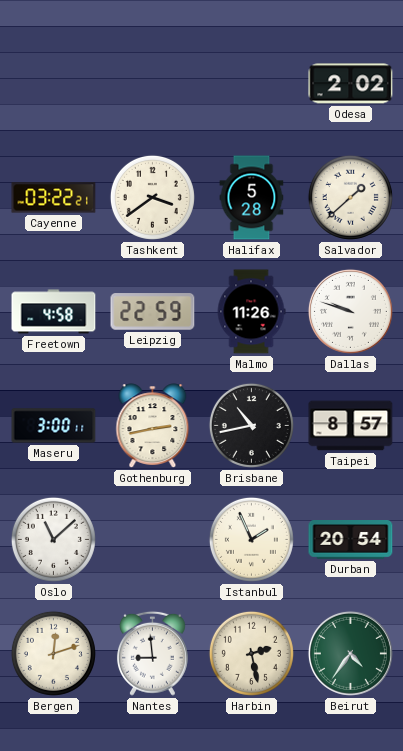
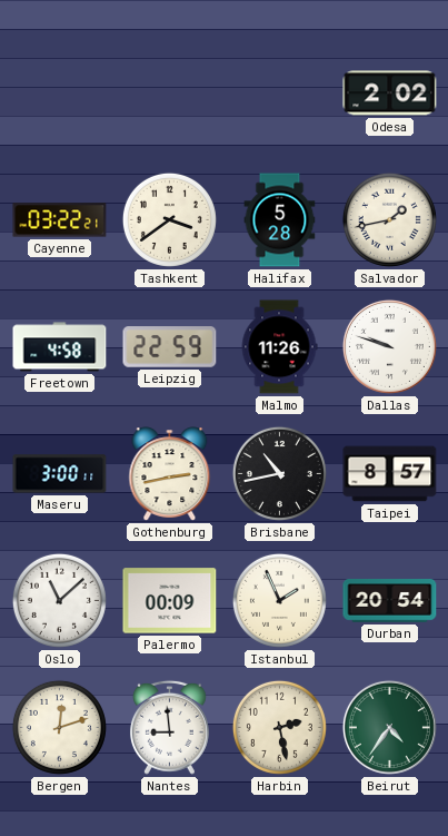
Salvador: 1:38 -> 1:43
Palermo: none -> 00:09
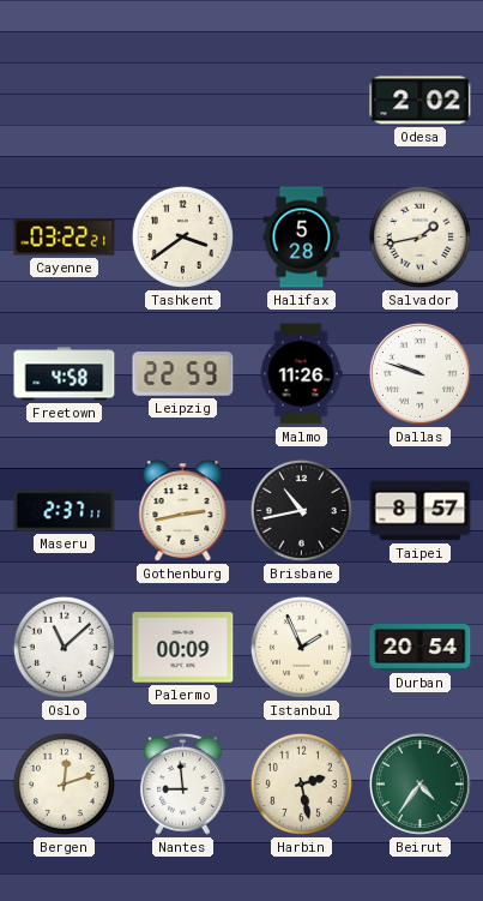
Maseru: 3:00 -> 2:37
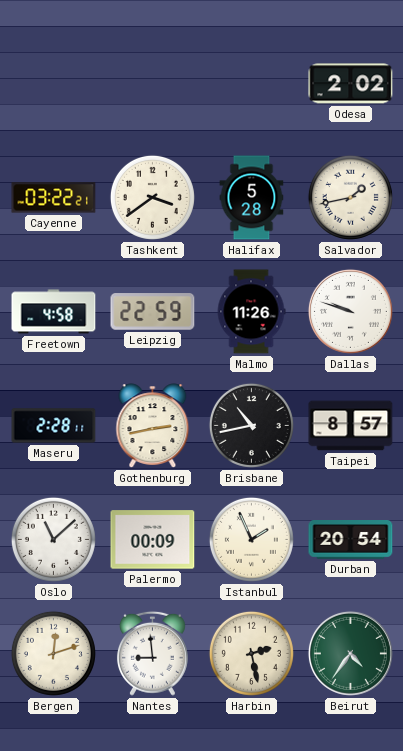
Maseru: 2:37 -> 2:28
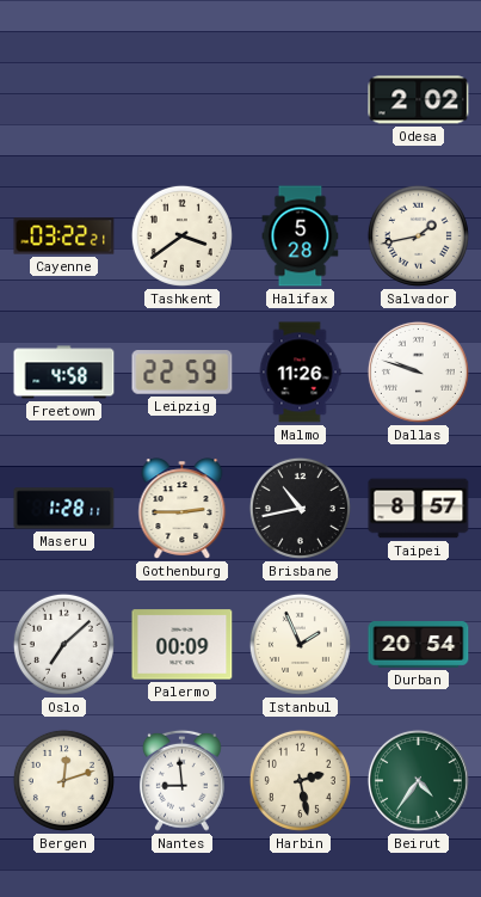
Maseru: 2:28 -> 1:28
Gothenburg: 2:43 -> 2:45
Oslo: 11:08 -> 7:08
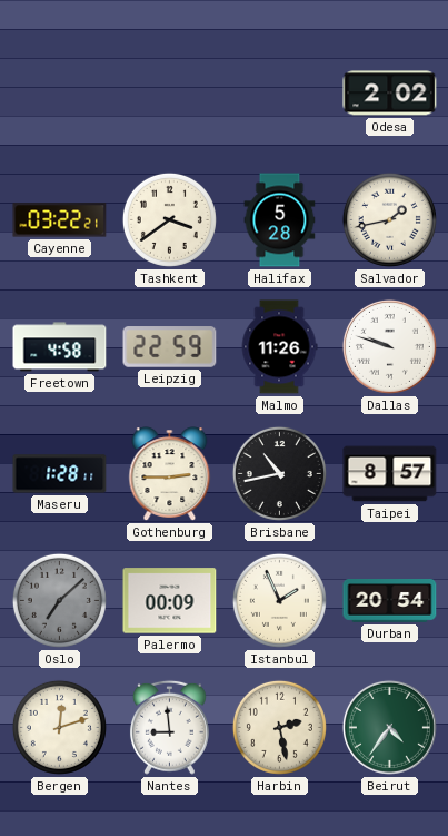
Oslo dial: white -> grey
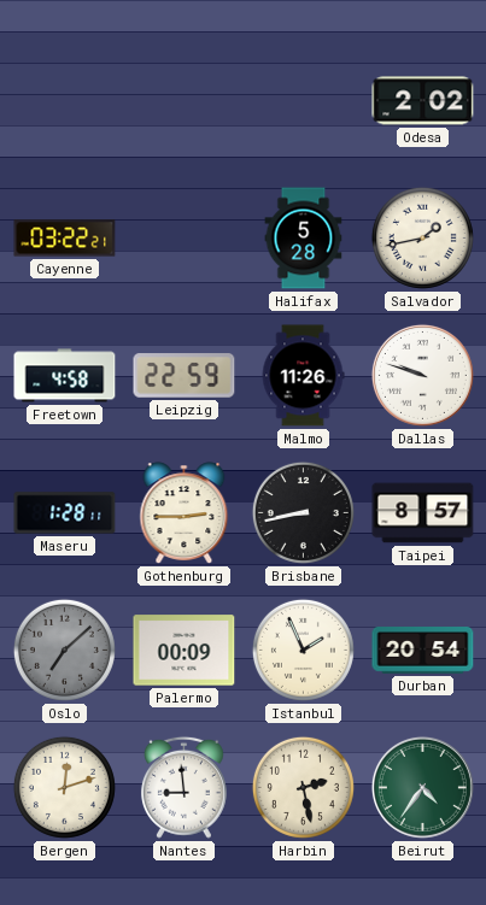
Tashkent: 3:39 -> none
Brisbane: 10:43 -> 8:43
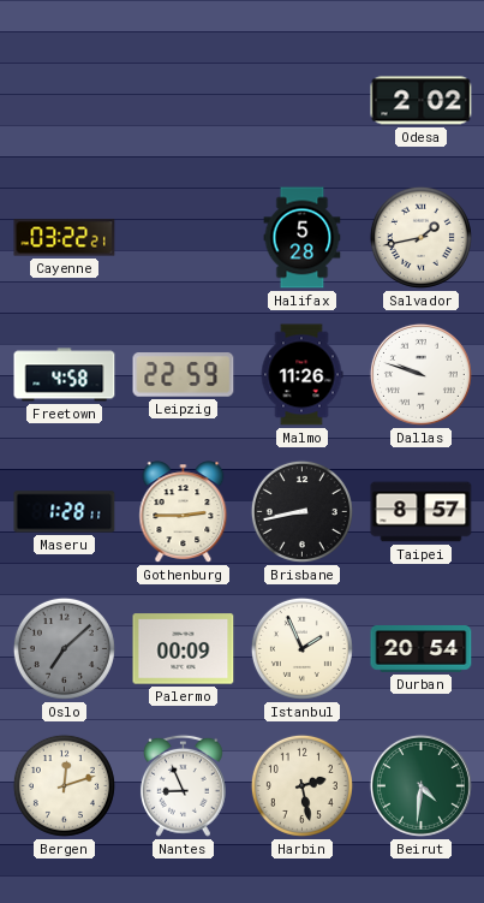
Nantes: 8:59 -> 8:56
Beirut: 4:36 -> 4:31
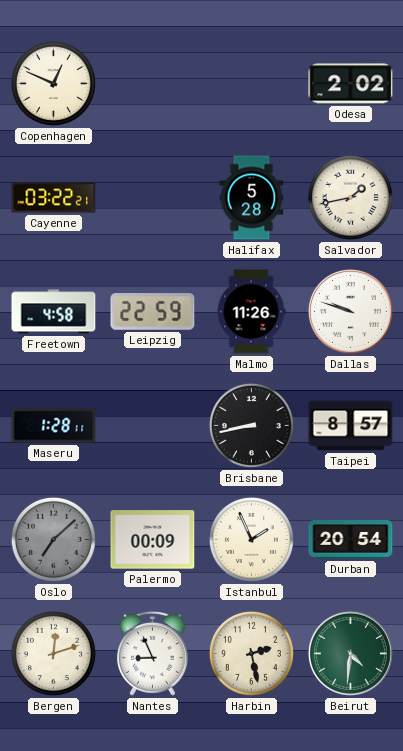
Copenhagen: none -> 12:49
Gothenburg: 2:45 -> none
